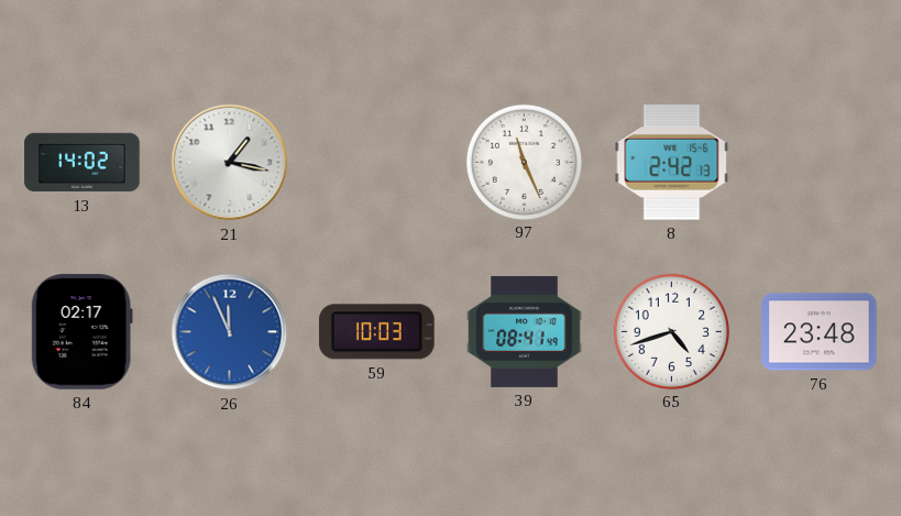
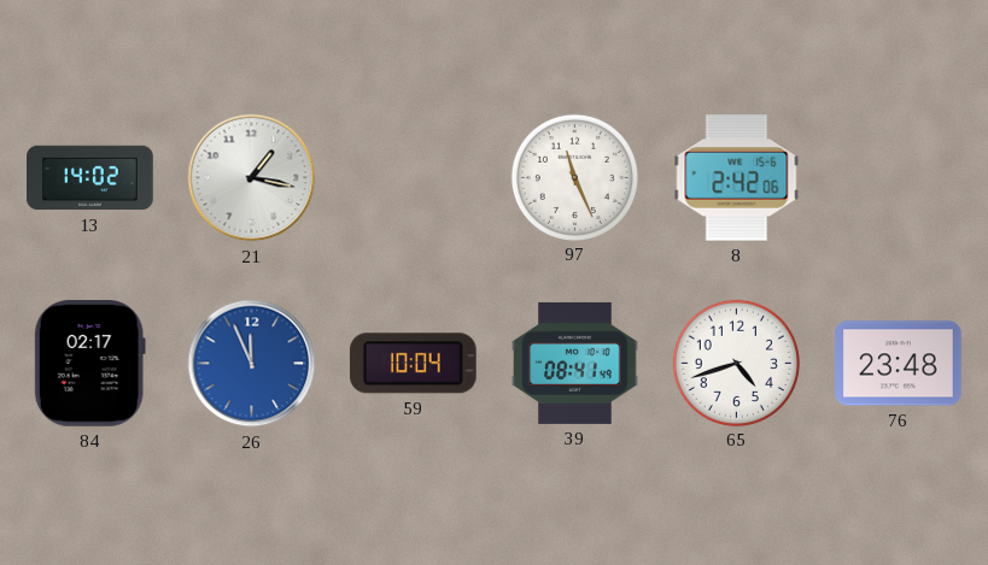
8: 2:42:13 -> 2:42:06
59: 10:03 -> 10:04
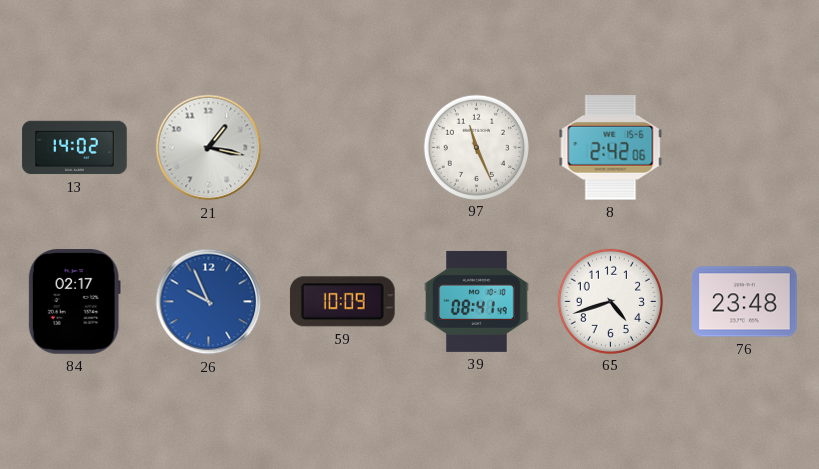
26: 11:56 -> 9:56
59: 10:04 -> 10:09
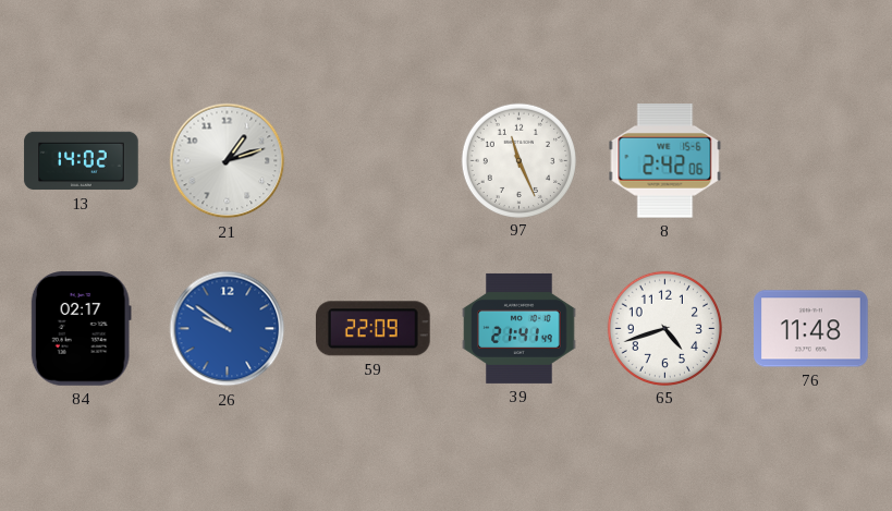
21: 1:17 -> 1:12
26: 9:56 -> 9:51
59: 10:09 -> 22:09
39: 08:41 -> 21:41
76: 23:48 -> 11:48
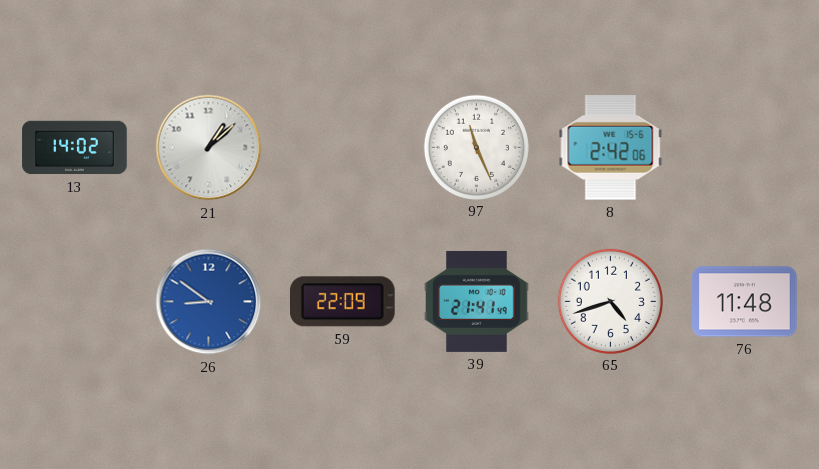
21: 1:12 -> 1:08
84: 02:17 -> none
26: 9:51 -> 8:51
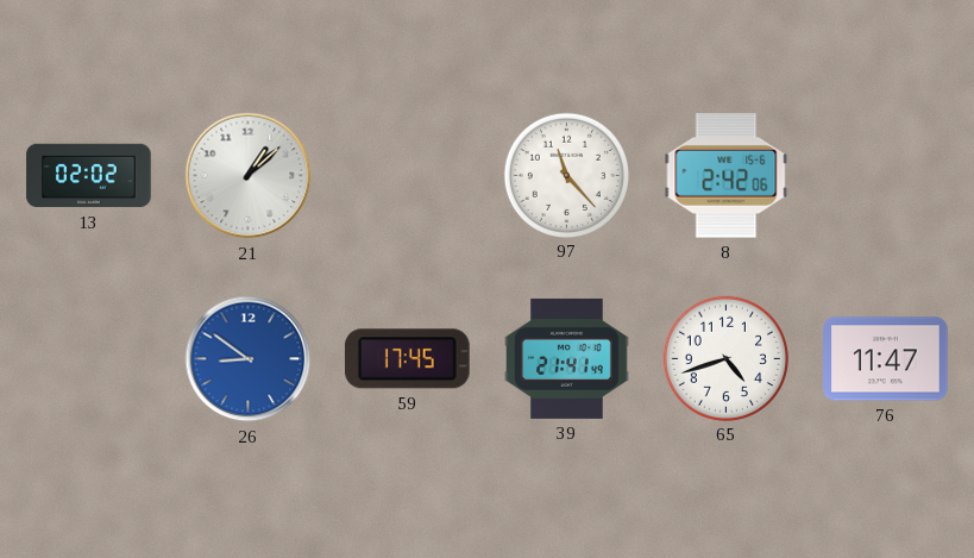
13: 14:02 -> 02:02
97: 11:26 -> 11:23
59: 22:09 -> 17:45
76: 11:48 -> 11:47
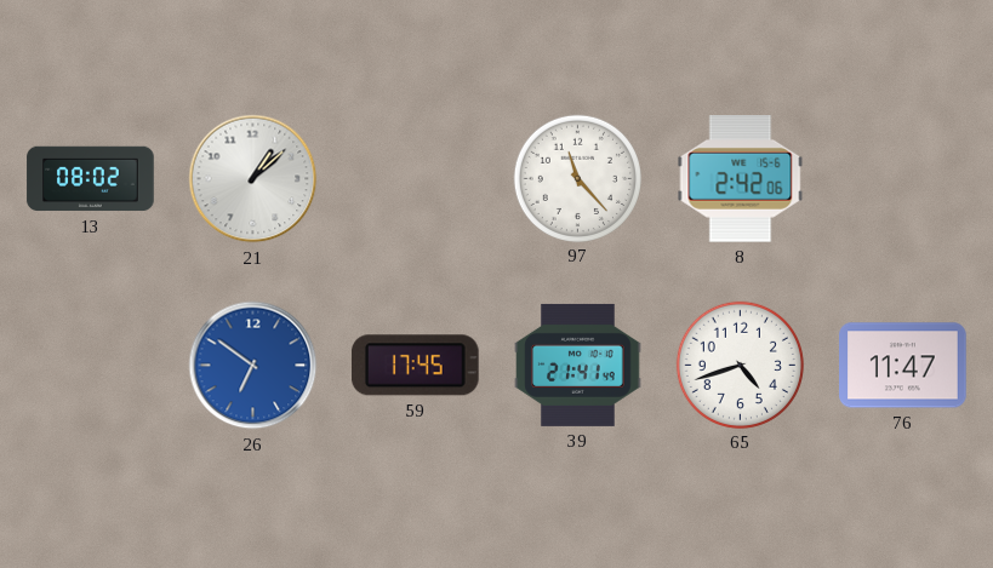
13: 02:02 -> 08:02
26: 8:51 -> 6:51
